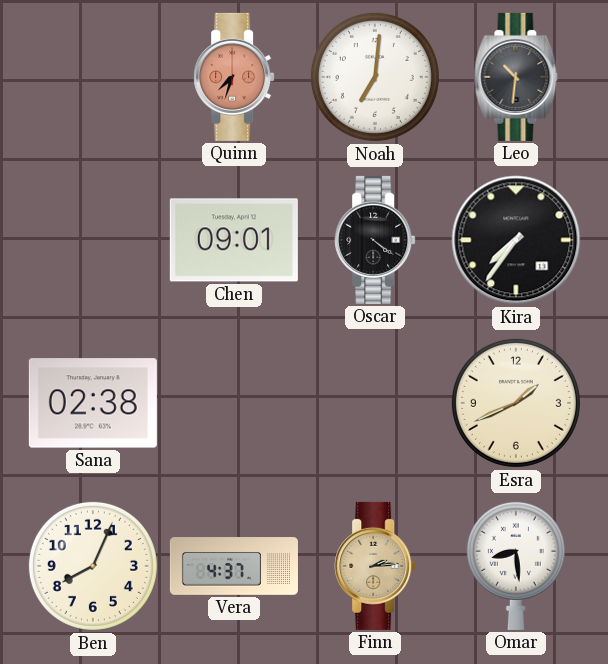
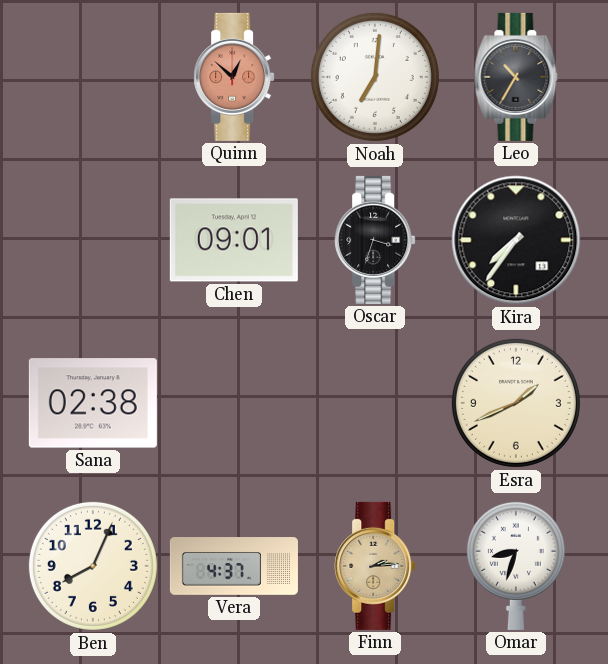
Quinn: 7:33 -> 12:52
Leo: 10:31 -> 10:35
Oscar: 4:21 -> 3:33
Omar: 8:29 -> 8:33
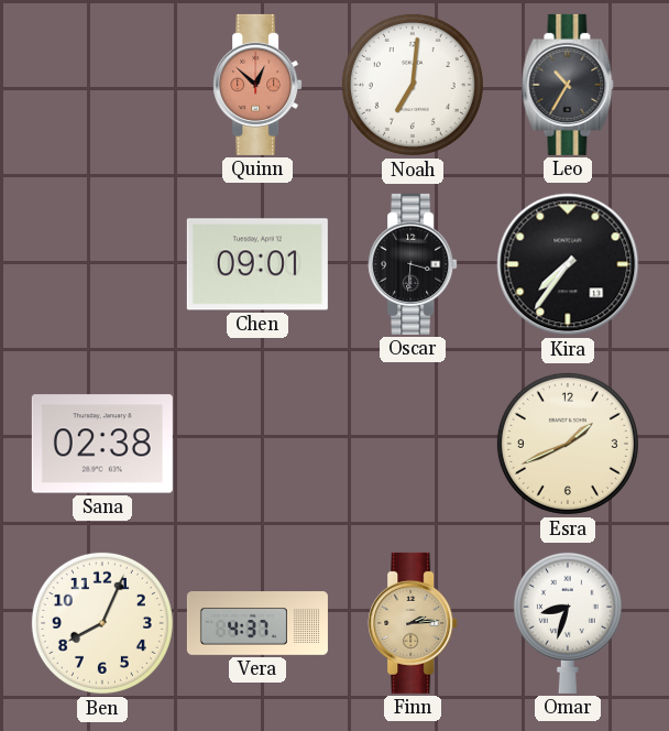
Oscar: 3:33 -> 3:31
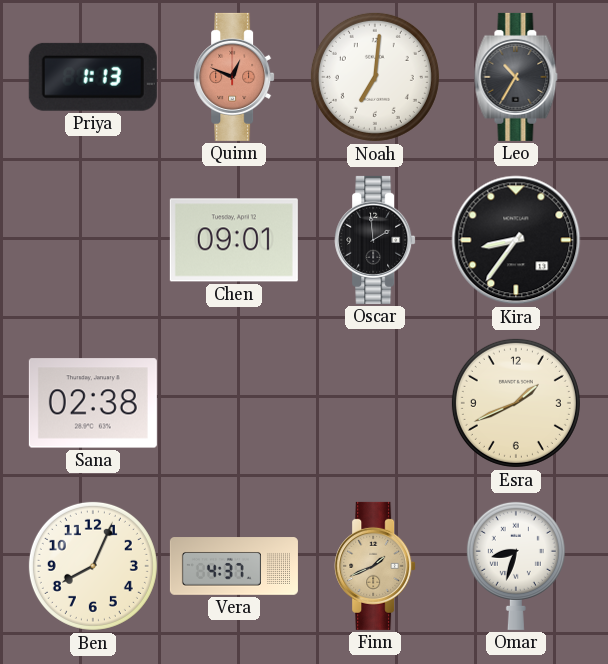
Priya: none -> 1:13
Quinn: 12:52 -> 12:49
Oscar: 3:31 -> 1:59
Kira: 7:36 -> 8:36
Finn: 2:14 -> 1:41
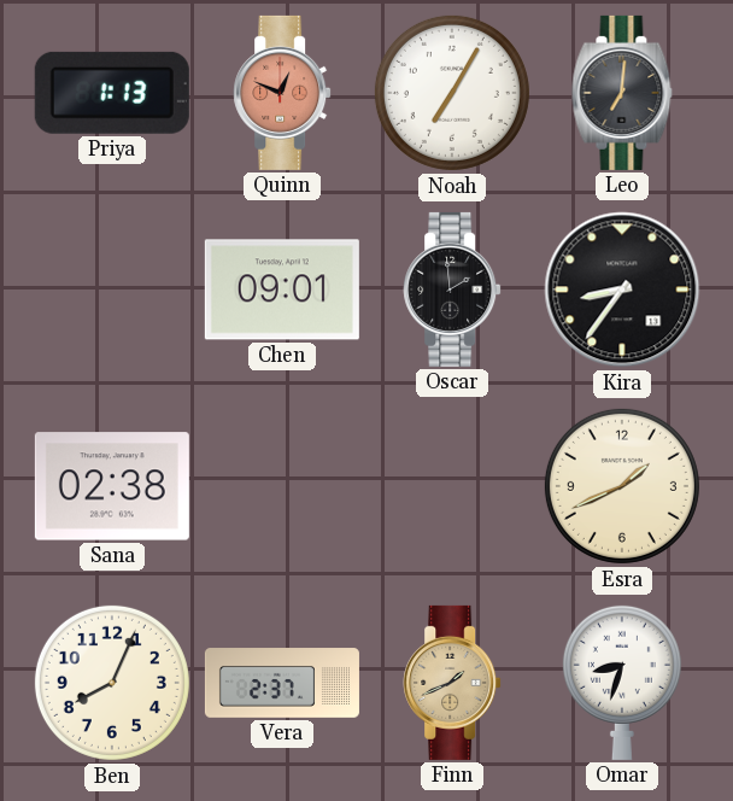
Noah: 7:01 -> 7:05
Leo: 10:35 -> 7:01
Vera: 4:37 -> 2:37
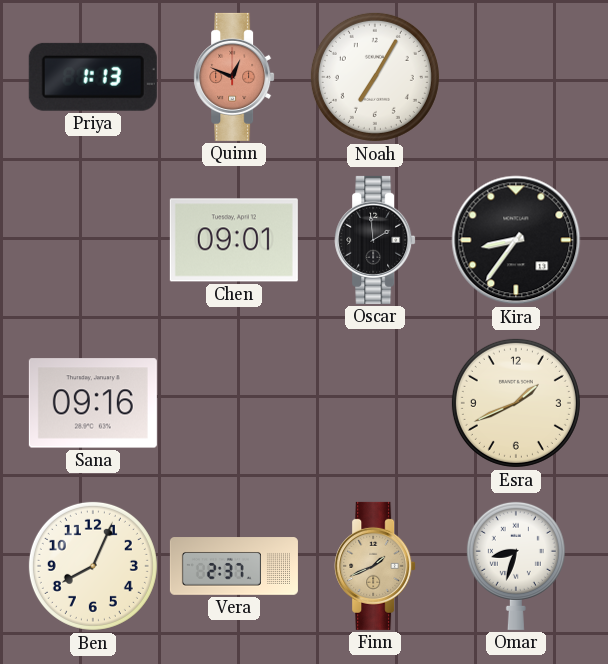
Leo: 7:01 -> none
Sana: 02:38 -> 09:16
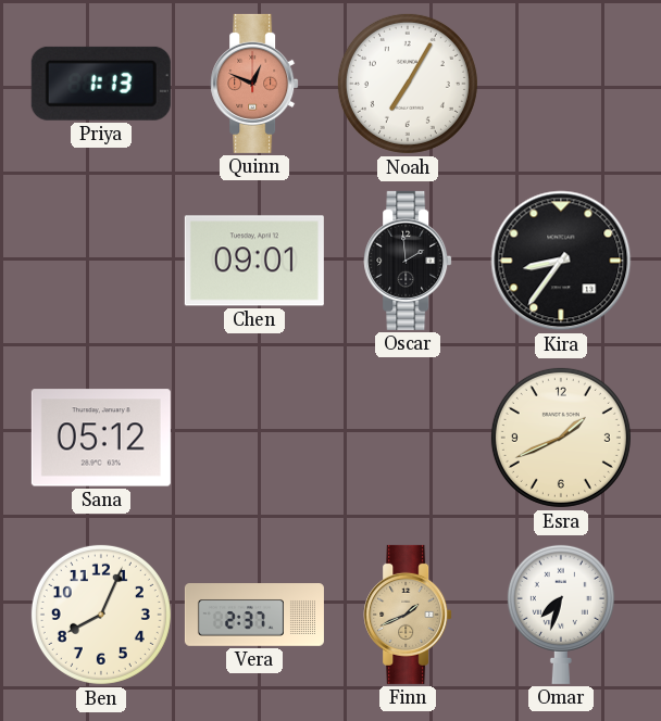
Sana: 09:16 -> 05:12
Omar: 8:33 -> 7:33
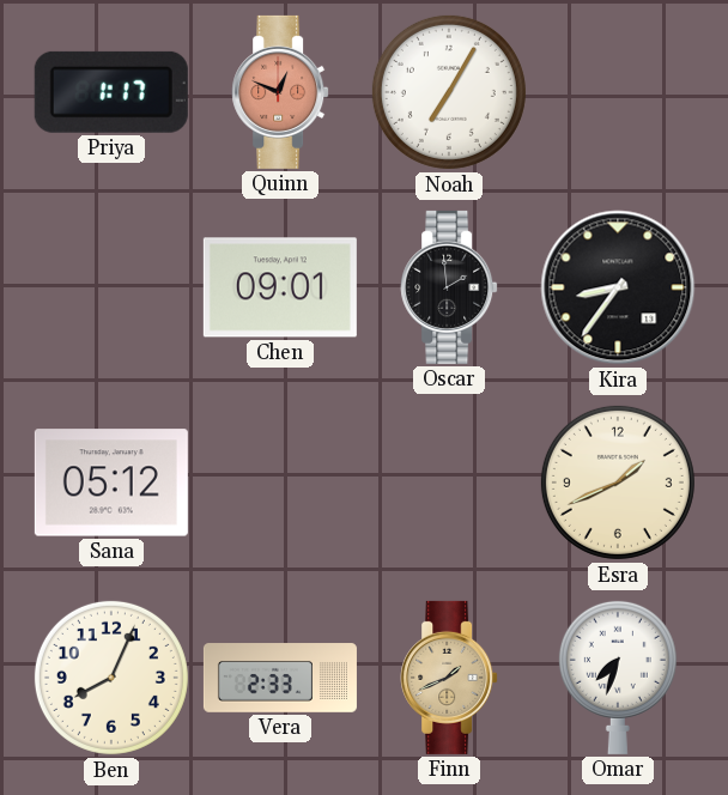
Priya: 1:13 -> 1:17
Vera: 2:37 -> 2:33
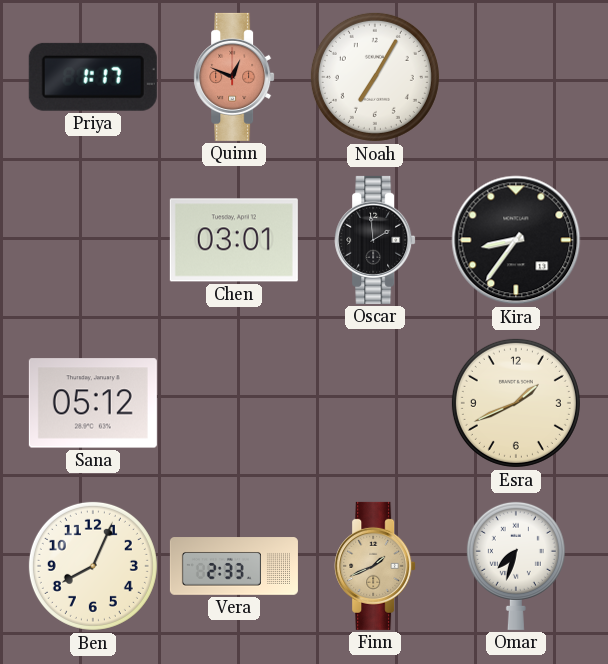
Chen: 09:01 -> 03:01
